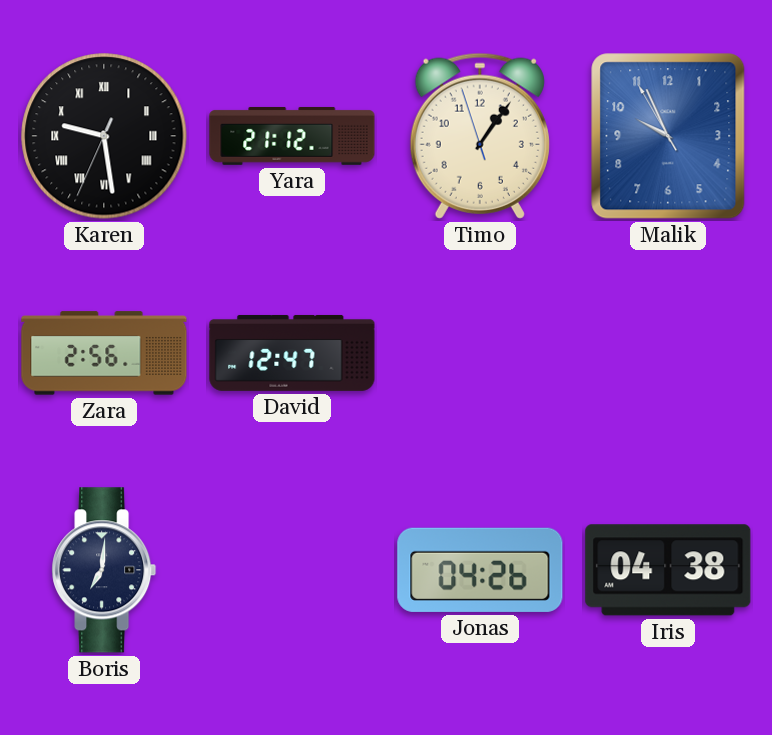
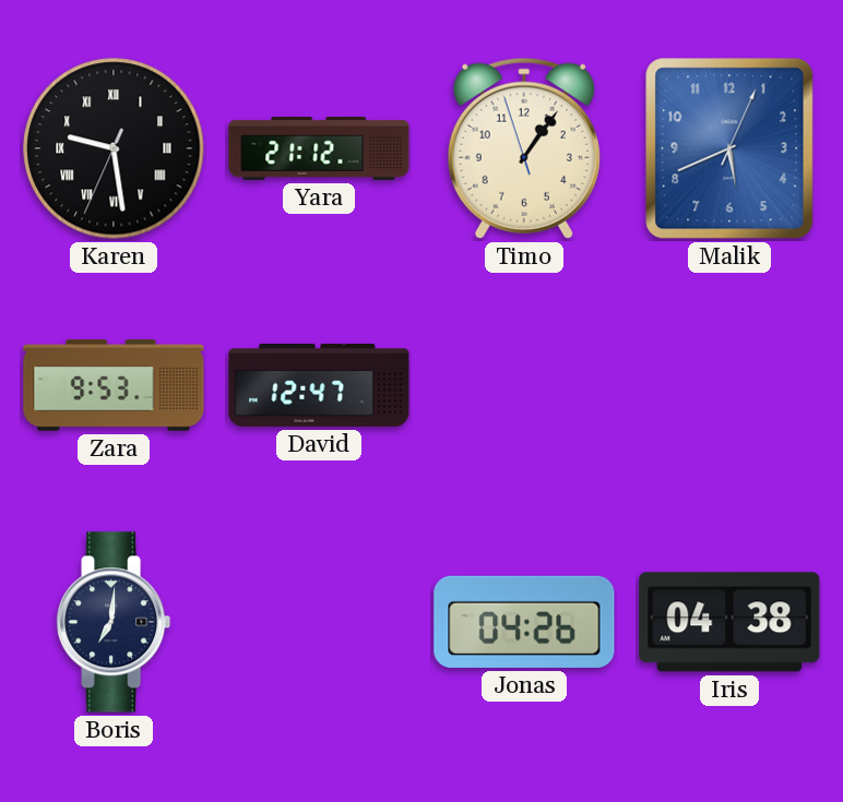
Malik: 9:55 -> 5:41
Zara: 2:56 -> 9:53
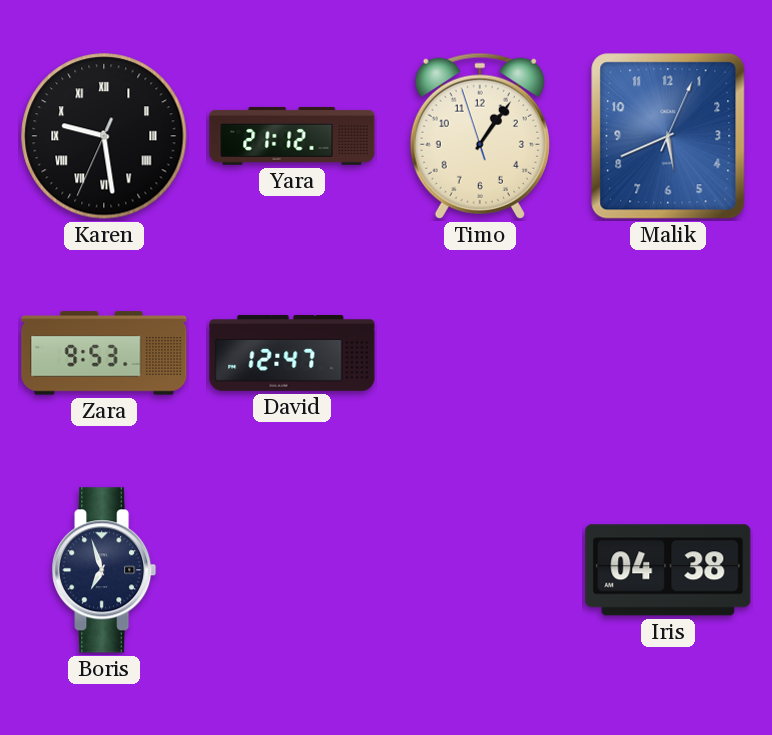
Boris: 7:01 -> 6:57
Jonas: 04:26 -> none
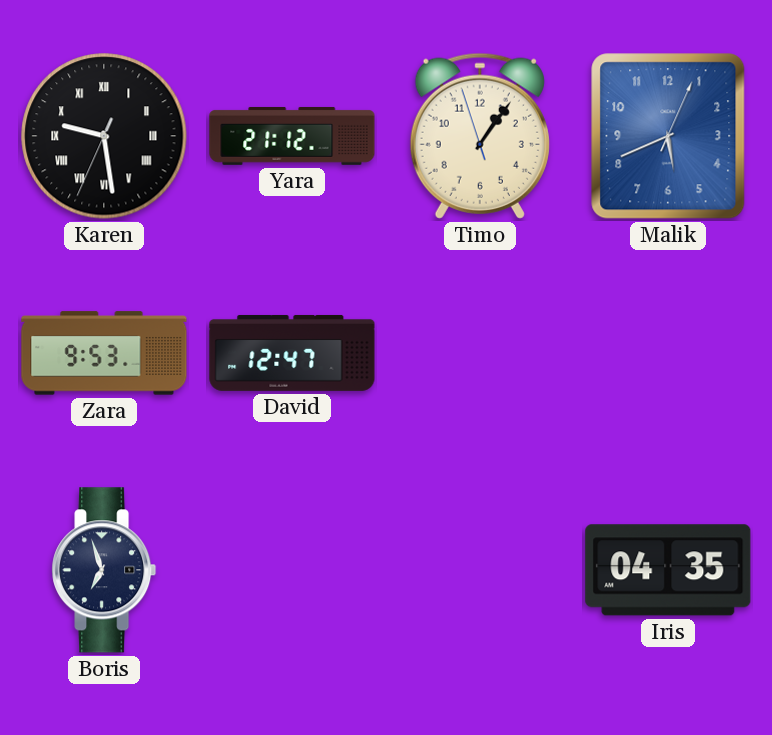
Iris: 04:38 -> 04:35
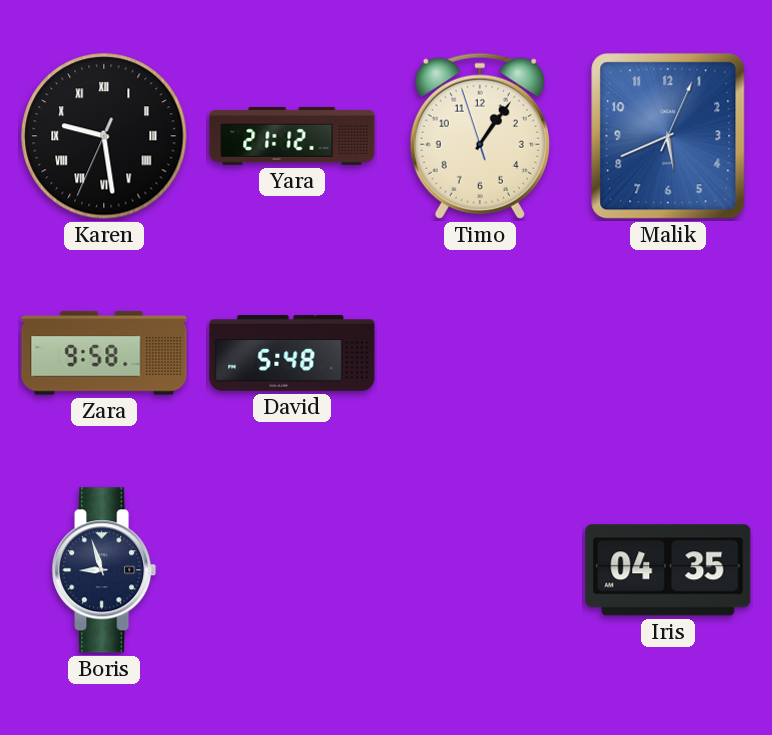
Zara: 9:53 -> 9:58
David: 12:47 -> 5:48
Boris: 6:57 -> 8:57
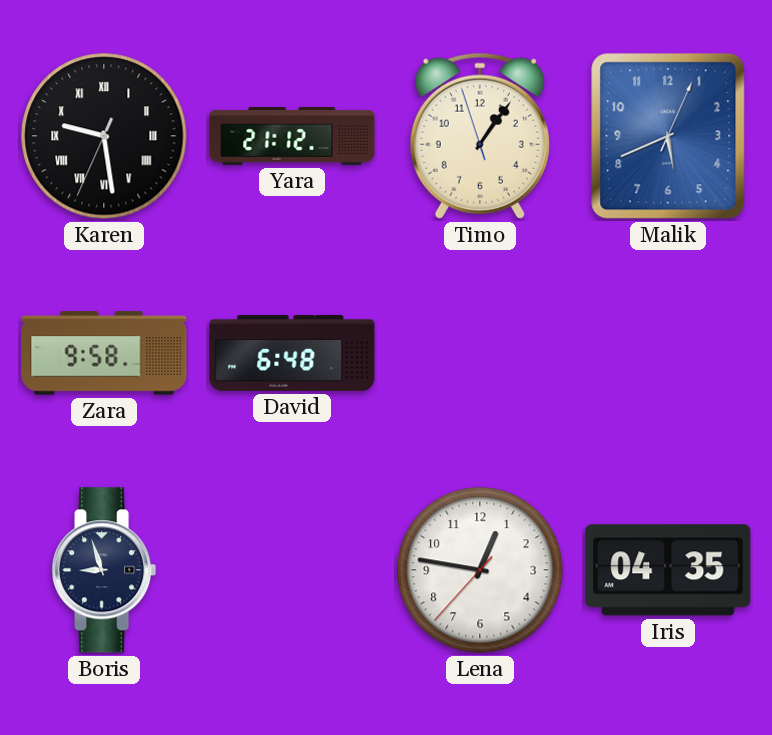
David: 5:48 -> 6:48
Lena: none -> 12:46
